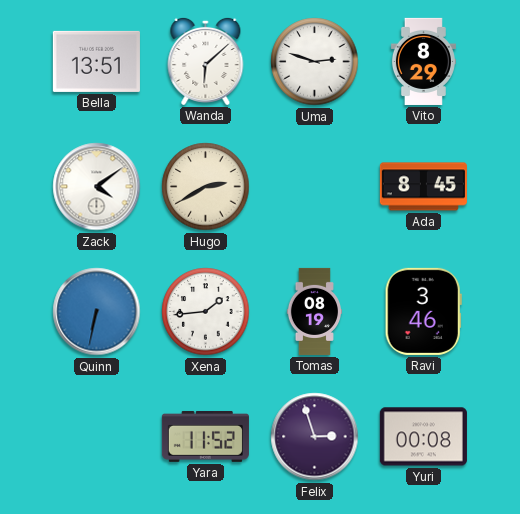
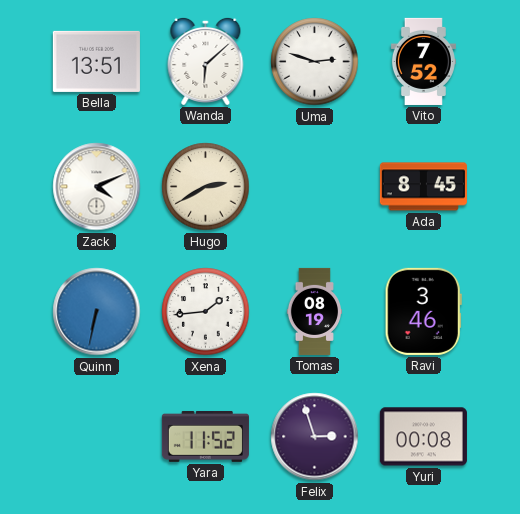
Vito: 8:29 -> 7:52
Zack: 4:09 -> 4:11
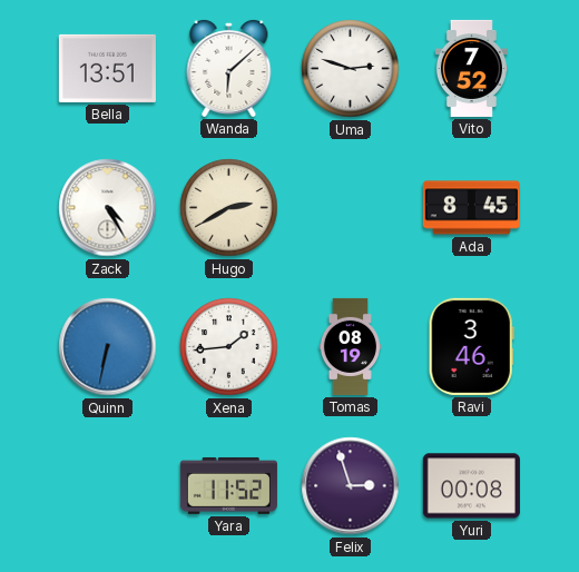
Zack: 4:11 -> 4:25
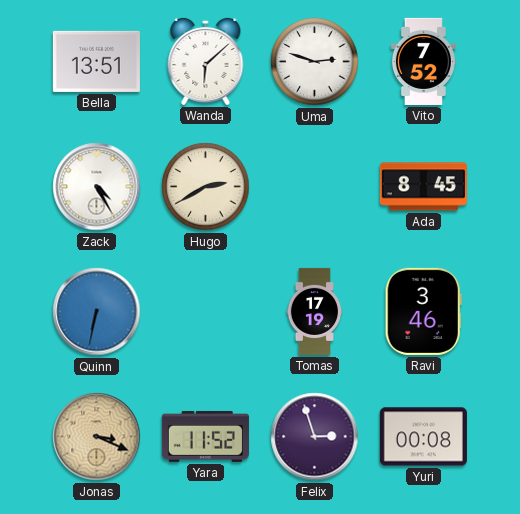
Xena: 1:44 -> none
Tomas: 08:19 -> 17:19
Jonas: none -> 3:19
